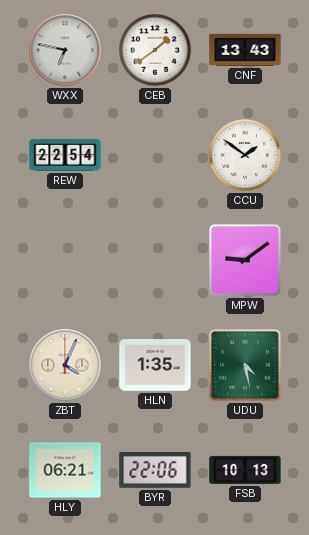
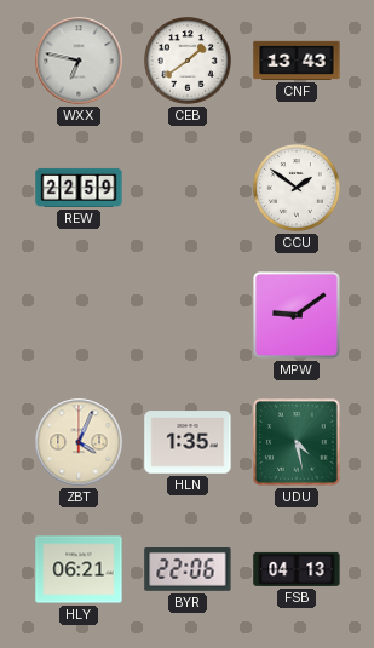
REW: 22:54 -> 22:59
FSB: 10:13 -> 04:13
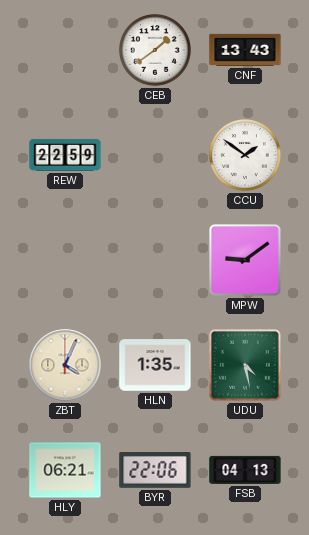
WXX: 6:47 -> none
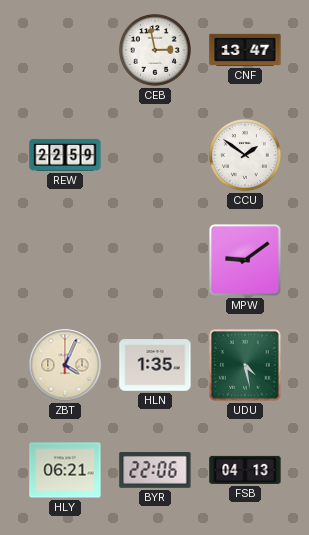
CEB: 1:39 -> 2:58
CNF: 13:43 -> 13:47
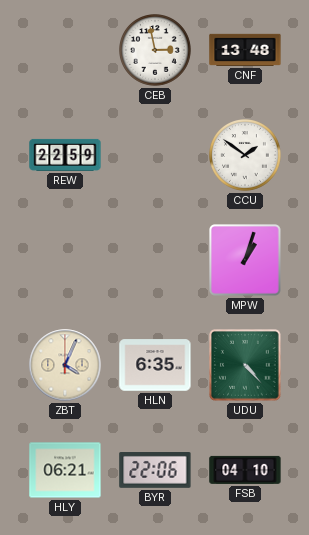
CNF: 13:47 -> 13:48
MPW: 9:09 -> 1:03
HLN: 1:35 -> 6:35
UDU: 4:28 -> 4:23
FSB: 04:13 -> 04:10
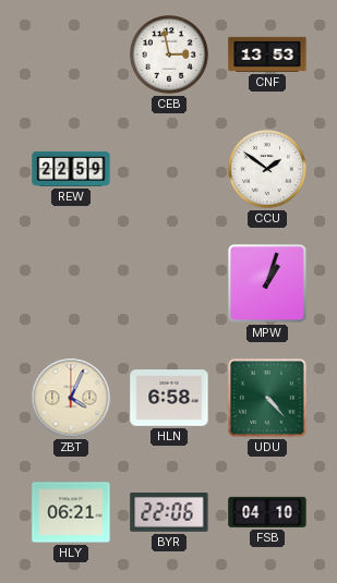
CNF: 13:48 -> 13:53
HLN: 6:35 -> 6:58
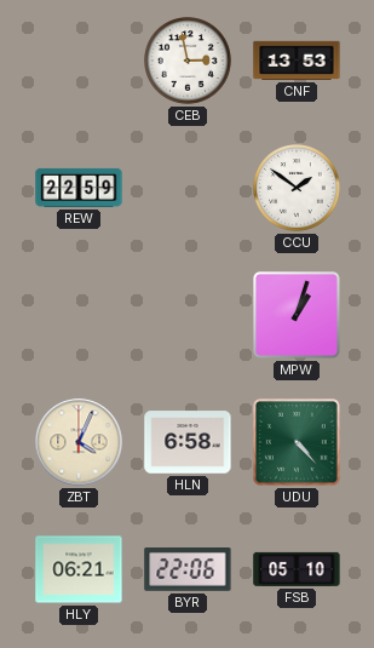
FSB: 04:10 -> 05:10
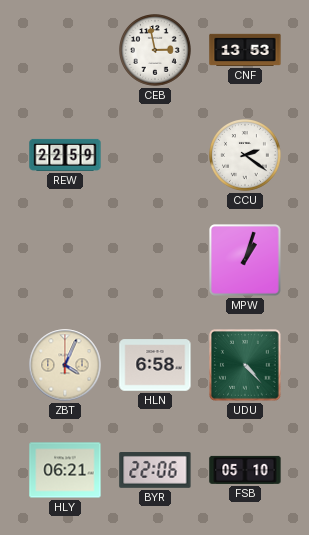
CCU: 1:51 -> 2:21
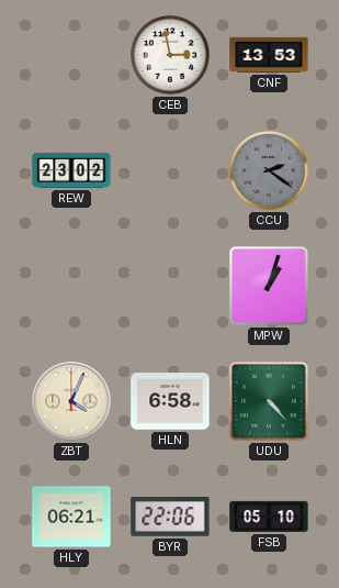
REW: 22:59 -> 23:02
CCU dial: white -> grey
